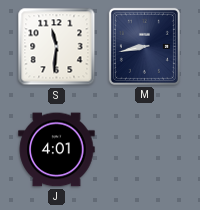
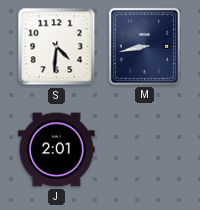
S: 11:31 -> 4:31
J: 4:01 -> 2:01
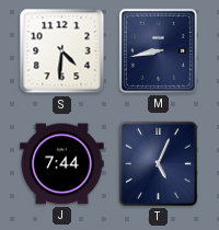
J: 2:01 -> 7:44
T: none -> 5:04
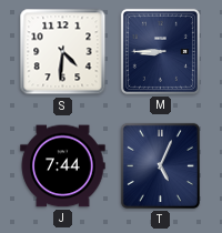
M: 8:43 -> 8:45
